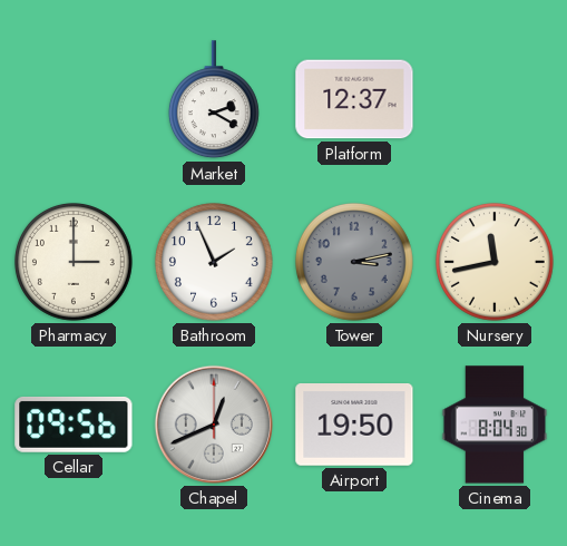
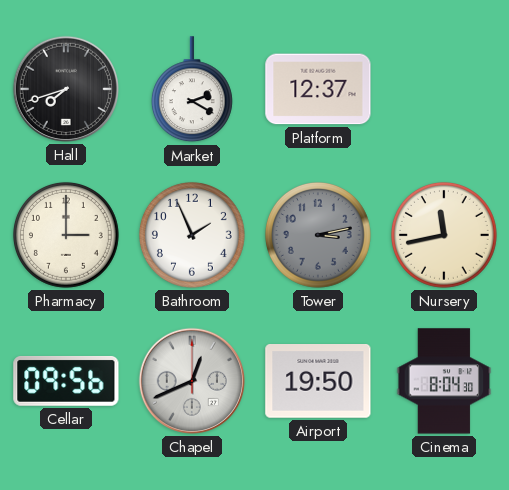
Hall: none -> 7:42
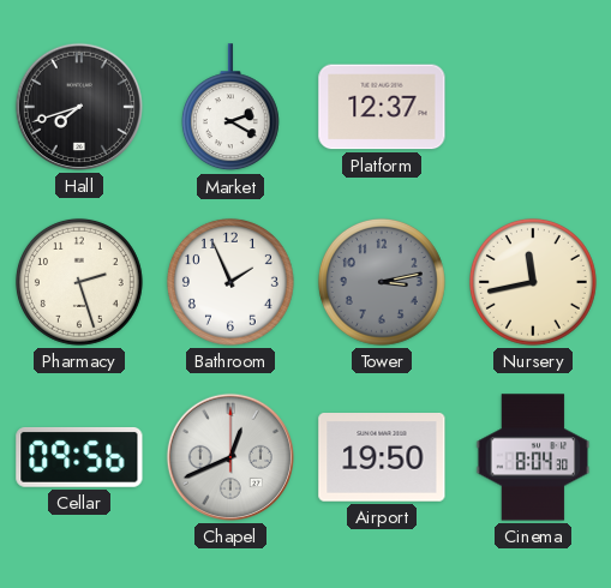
Pharmacy: 3:00 -> 2:27
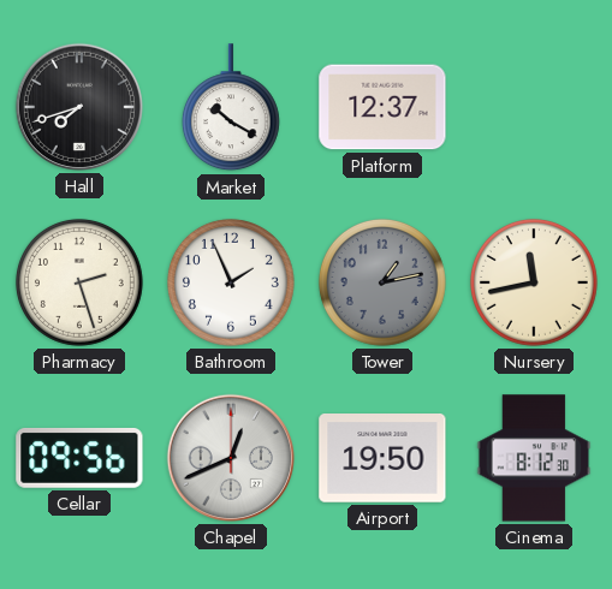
Market: 2:20 -> 10:20
Tower: 3:13 -> 1:13
Cinema: 8:04 -> 8:12
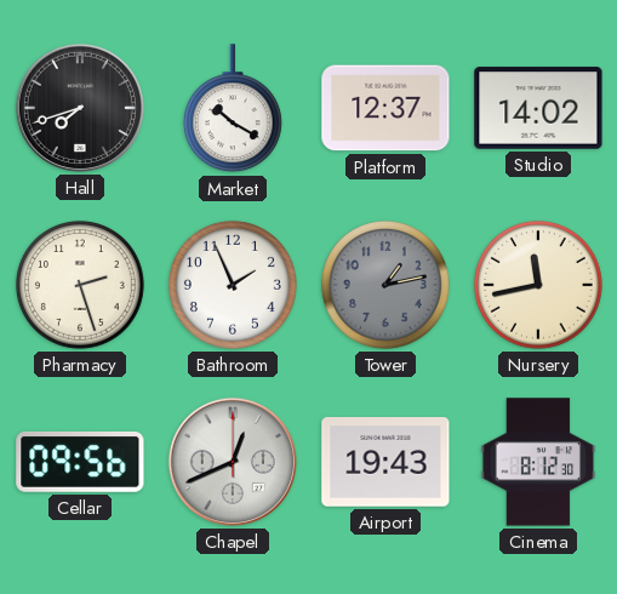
Studio: none -> 14:02
Airport: 19:50 -> 19:43
